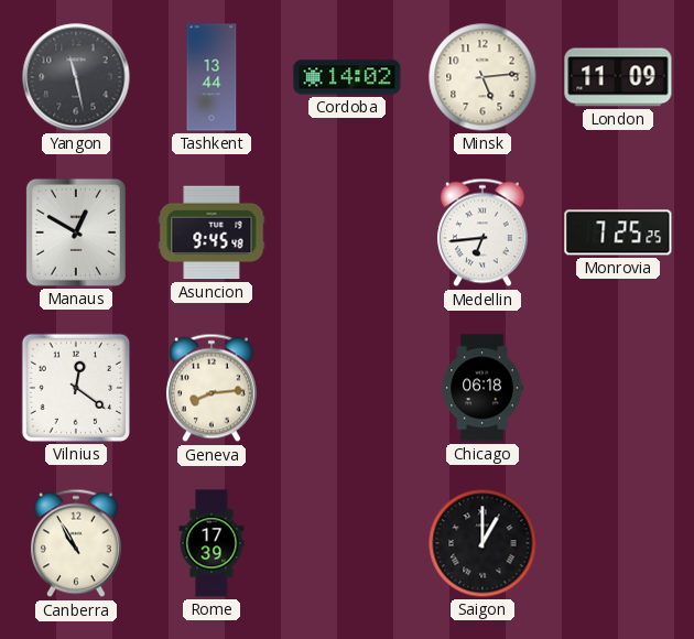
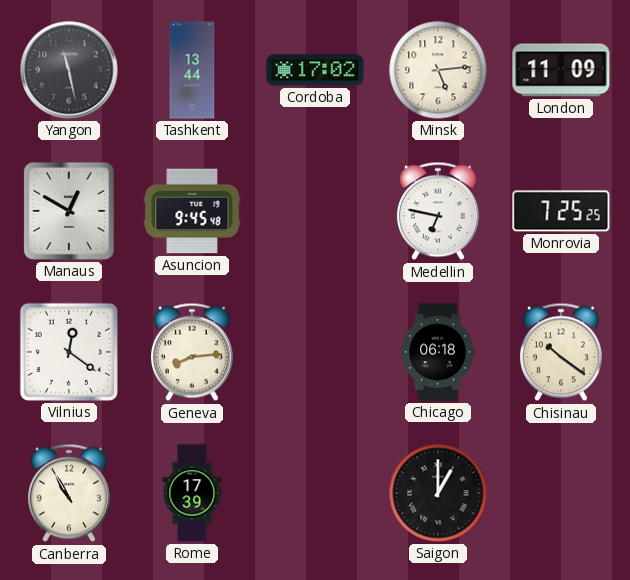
Cordoba: 14:02 -> 17:02
Medellin: 6:44 -> 6:47
Chisinau: none -> 10:21
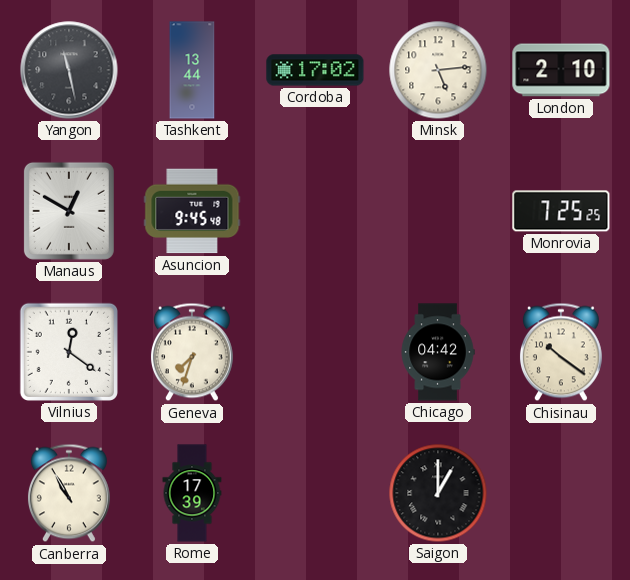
London: 11:09 -> 2:10
Medellin: 6:47 -> none
Geneva: 8:14 -> 7:33
Chicago: 06:18 -> 04:42
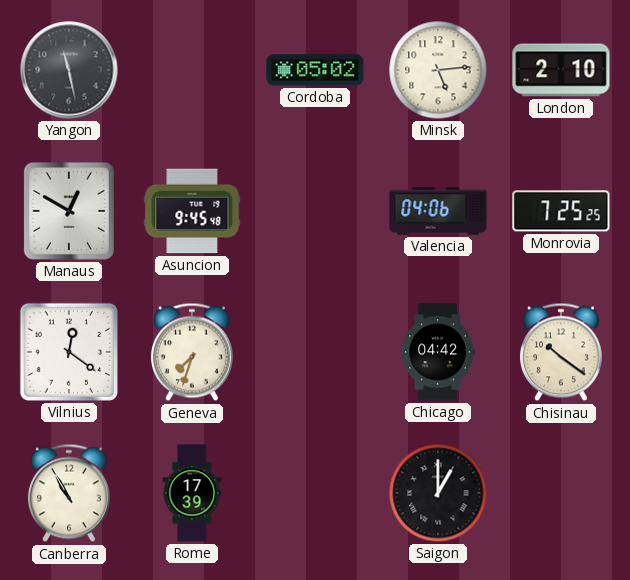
Tashkent: 13:44 -> none
Cordoba: 17:02 -> 05:02
Valencia: none -> 04:06
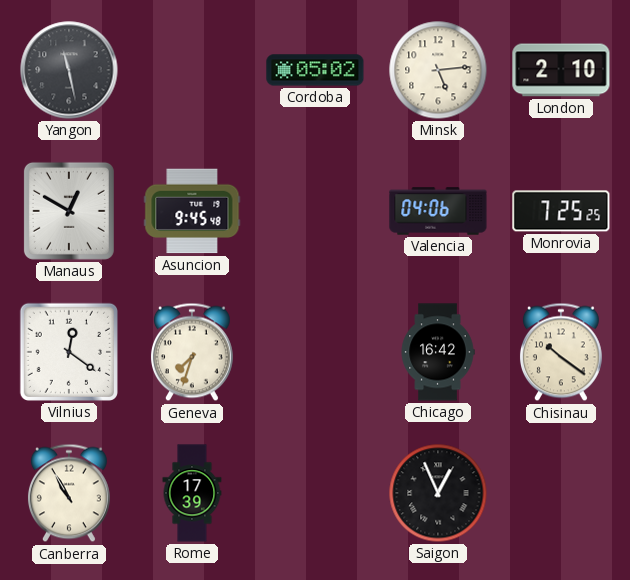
Chicago: 04:42 -> 16:42
Saigon: 1:00 -> 12:56
